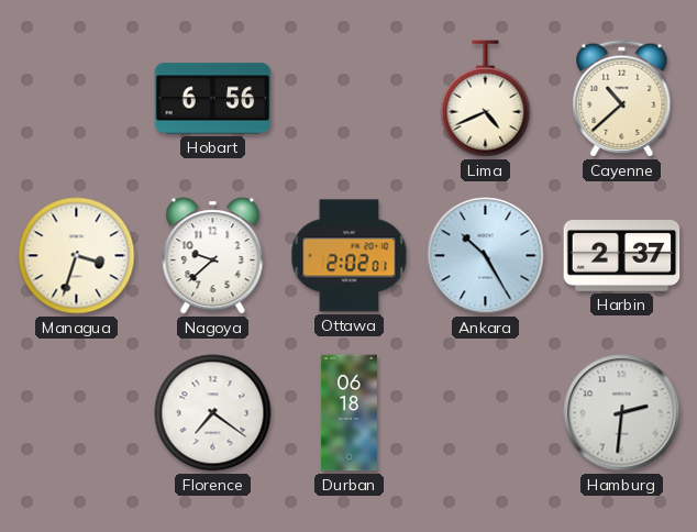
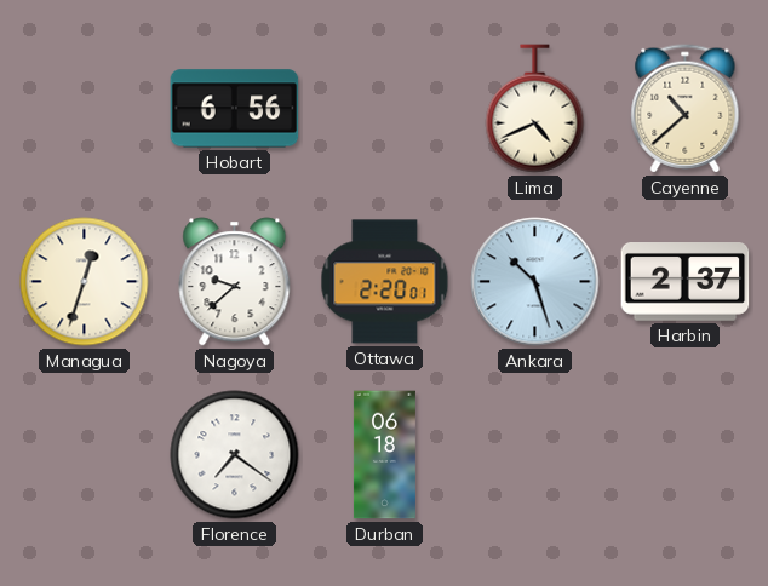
Managua: 3:33 -> 12:33
Ottawa: 2:02 -> 2:20
Ankara: 10:25 -> 10:27
Hamburg: 2:31 -> none
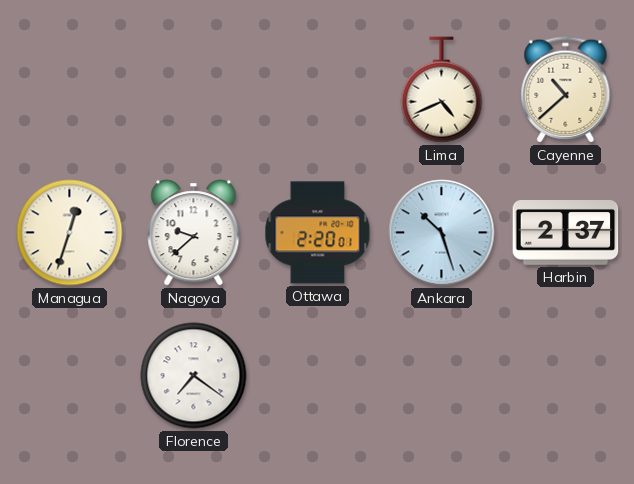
Hobart: 6:56 -> none
Durban: 06:18 -> none
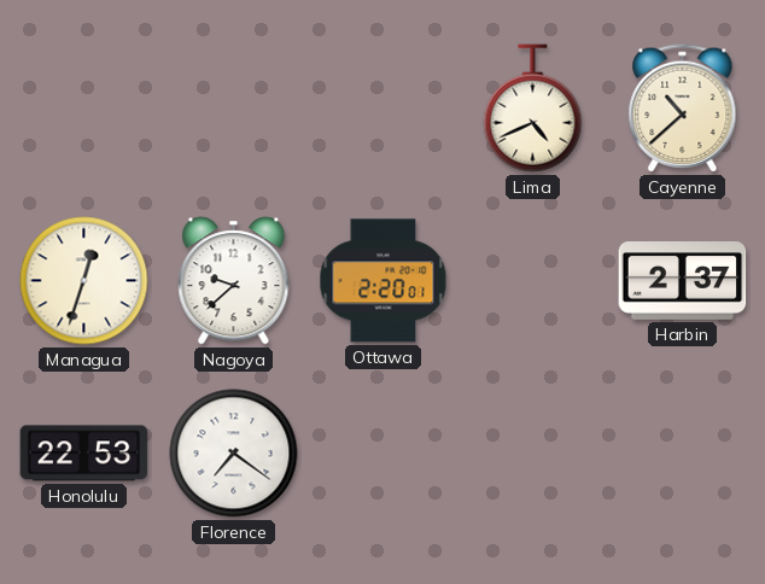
Ankara: 10:27 -> none
Honolulu: none -> 22:53
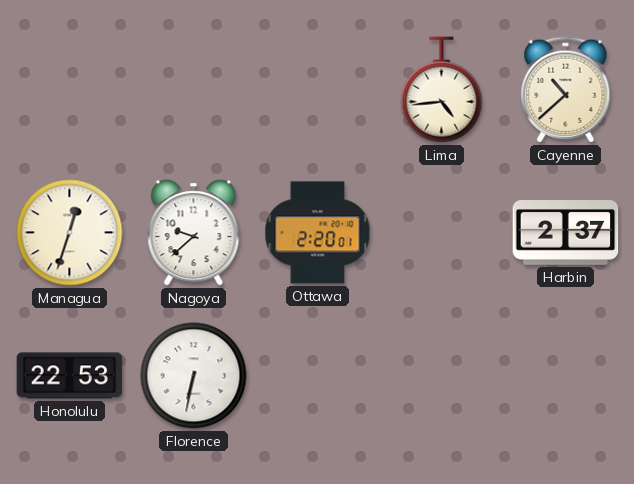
Lima: 4:41 -> 4:44
Florence: 7:21 -> 6:32
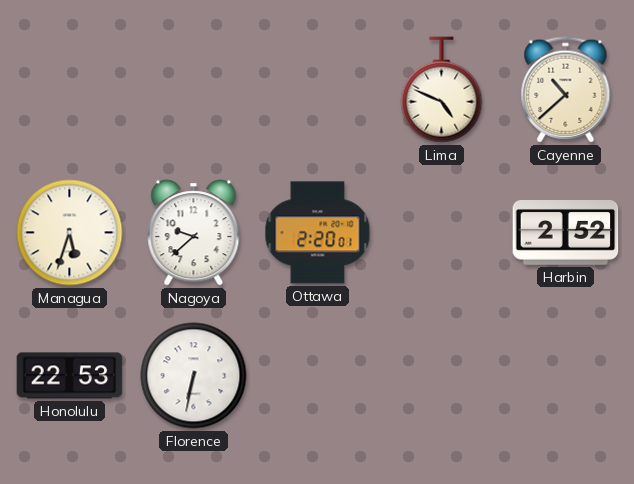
Lima: 4:44 -> 4:49
Managua: 12:33 -> 5:33
Harbin: 2:37 -> 2:52
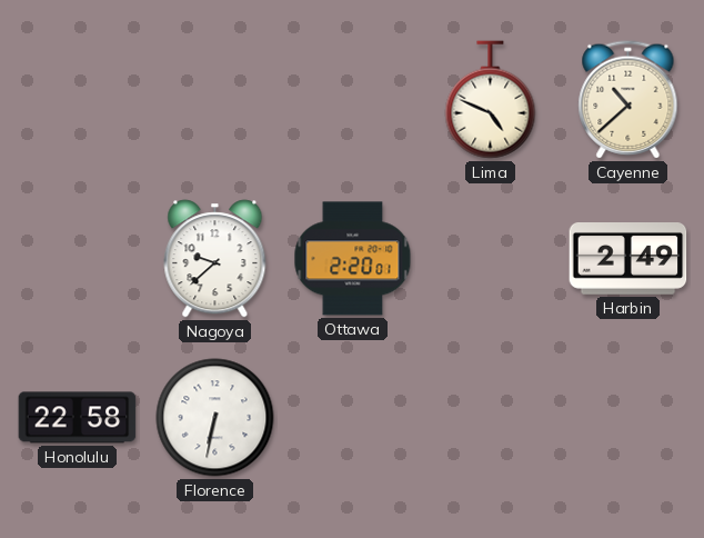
Managua: 5:33 -> none
Harbin: 2:52 -> 2:49
Honolulu: 22:53 -> 22:58
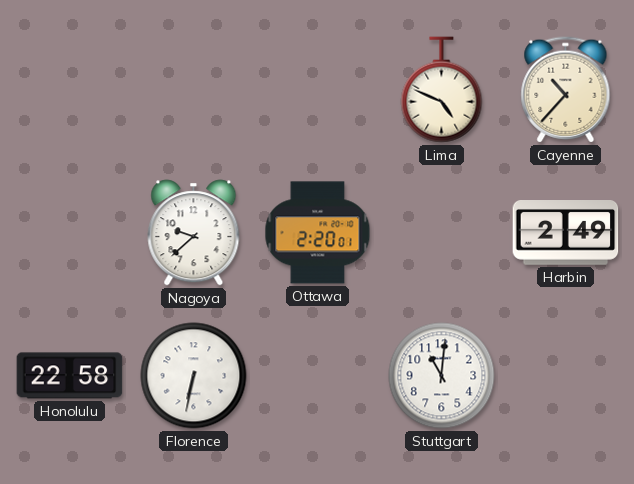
Cayenne: 10:38 -> 10:37
Stuttgart: none -> 11:01
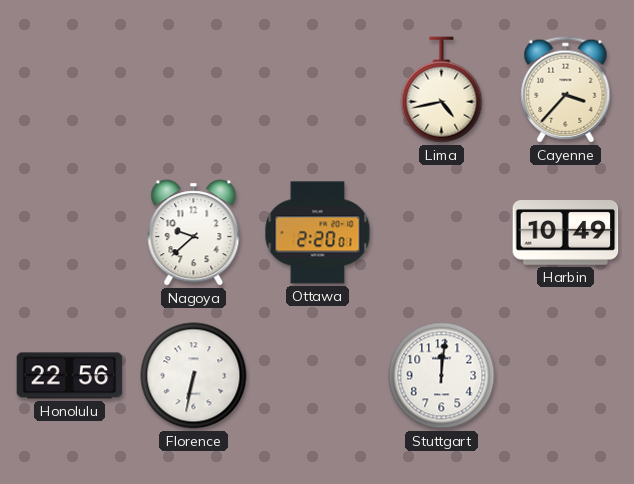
Lima: 4:49 -> 4:43
Cayenne: 10:37 -> 3:37
Harbin: 2:49 -> 10:49
Honolulu: 22:58 -> 22:56
Stuttgart: 11:01 -> 12:01
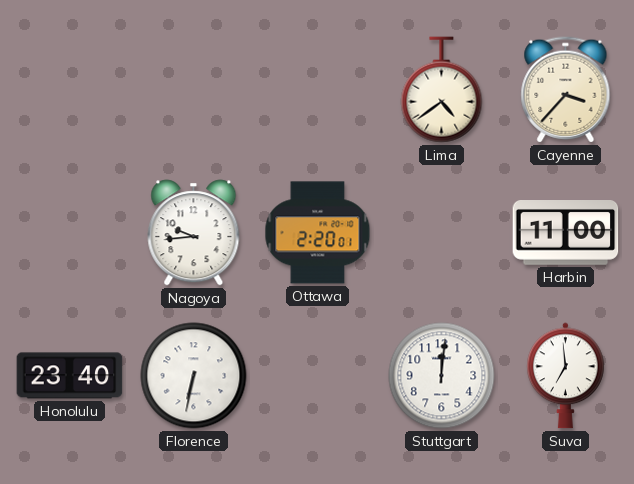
Lima: 4:43 -> 4:39
Nagoya: 9:38 -> 9:44
Harbin: 10:49 -> 11:00
Honolulu: 22:56 -> 23:40
Suva: none -> 6:59
